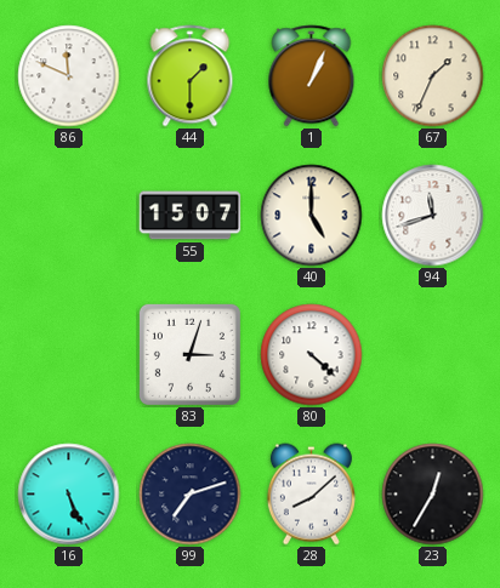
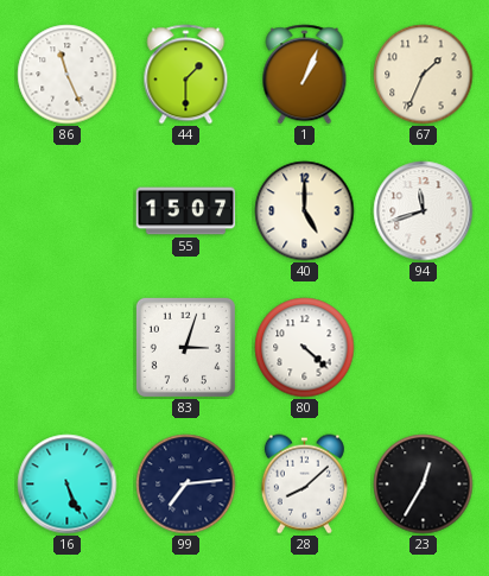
86: 11:49 -> 11:26
99: 7:12 -> 7:14
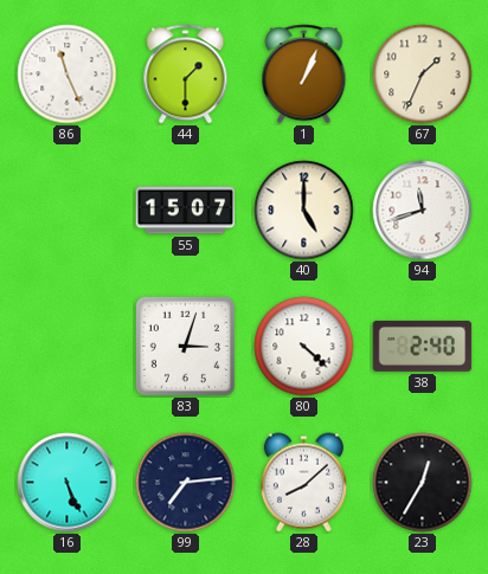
38: none -> 2:40
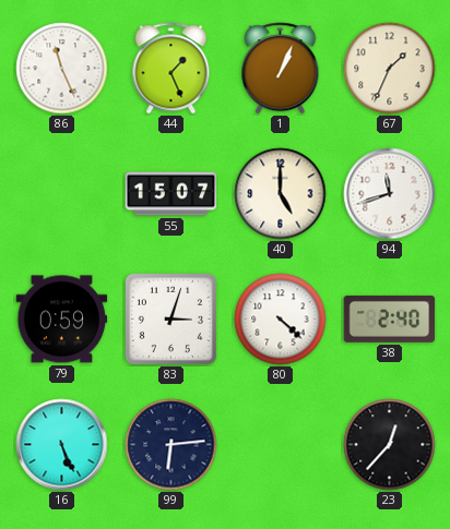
44: 1:30 -> 1:26
79: none -> 0:59
99: 7:14 -> 6:14
28: 8:08 -> none
23: 12:35 -> 12:37
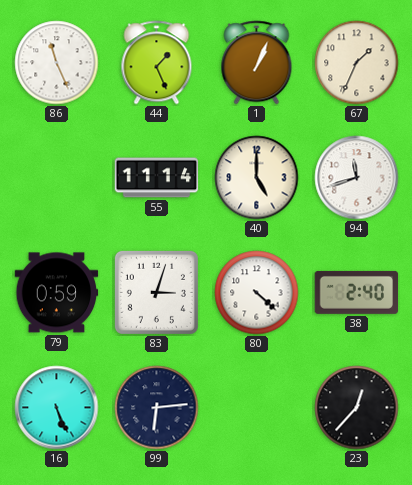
55: 15:07 -> 11:14
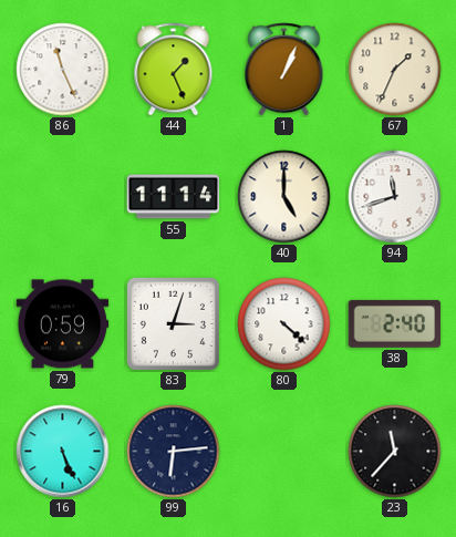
23: 12:37 -> 11:37
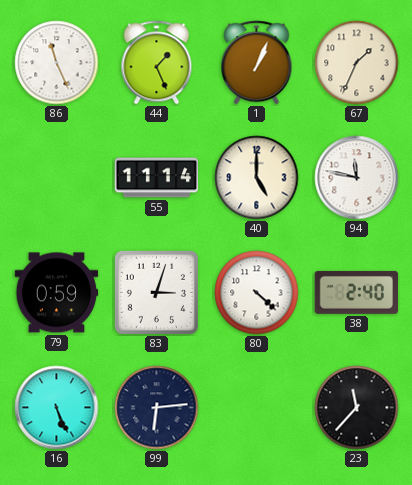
94: 11:42 -> 11:47
